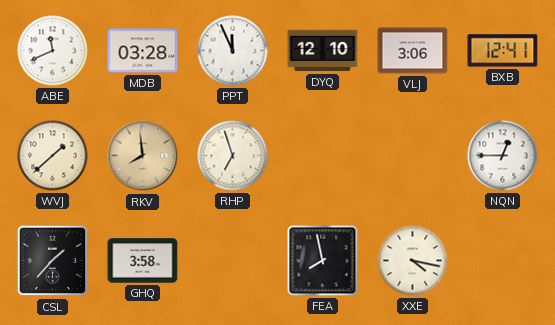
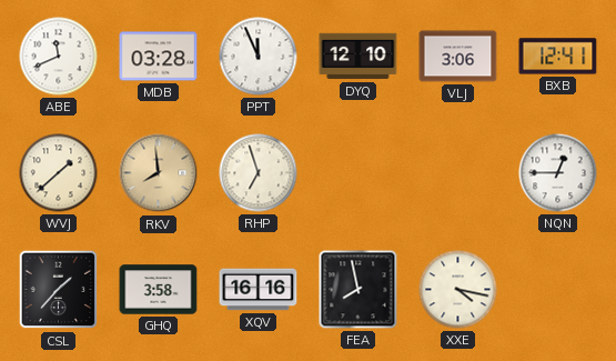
XQV: none -> 16:16
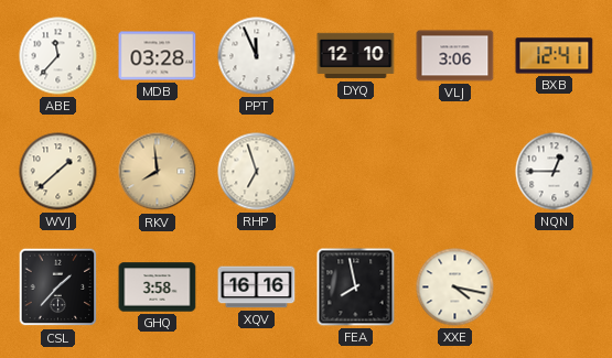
ABE: 11:41 -> 11:37
